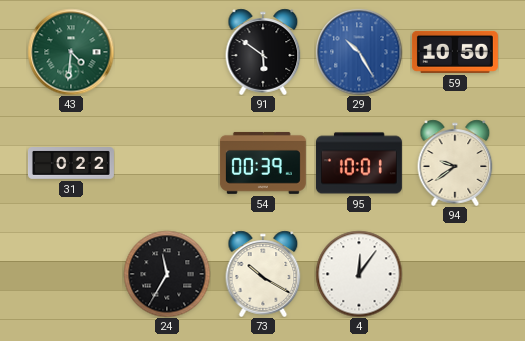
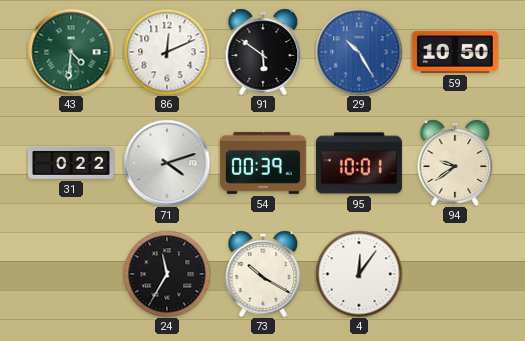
86: none -> 12:11
71: none -> 4:12
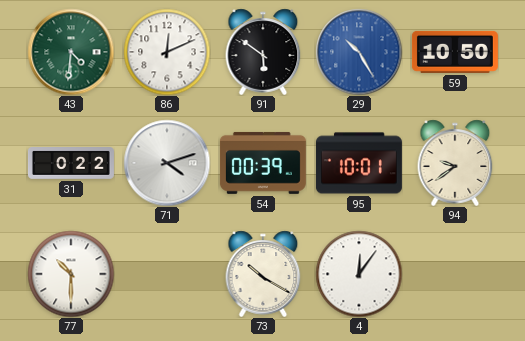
77: none -> 10:30
24: 11:35 -> none
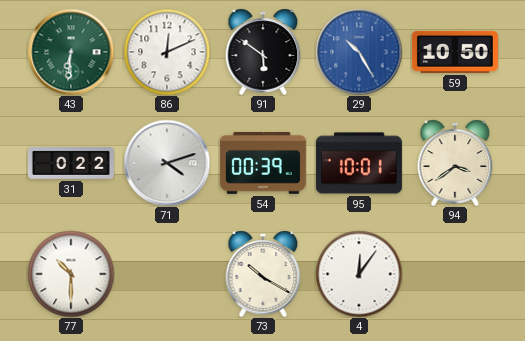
43: 4:31 -> 6:31
94: 9:39 -> 3:39
